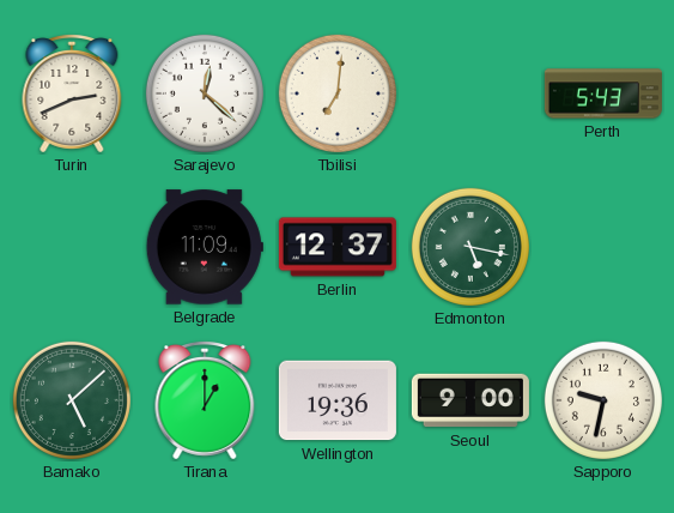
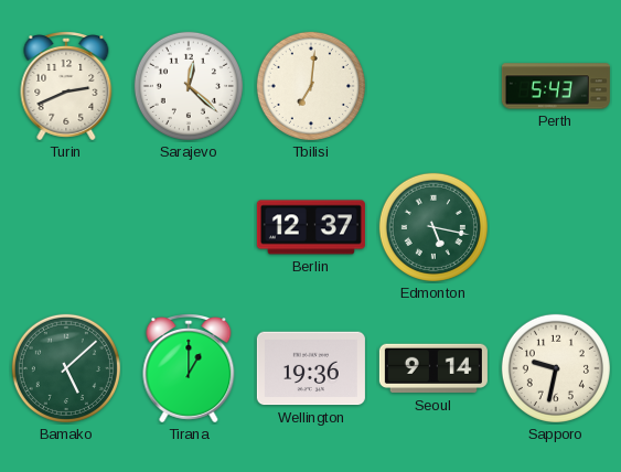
Belgrade: 11:09 -> none
Seoul: 9:00 -> 9:14
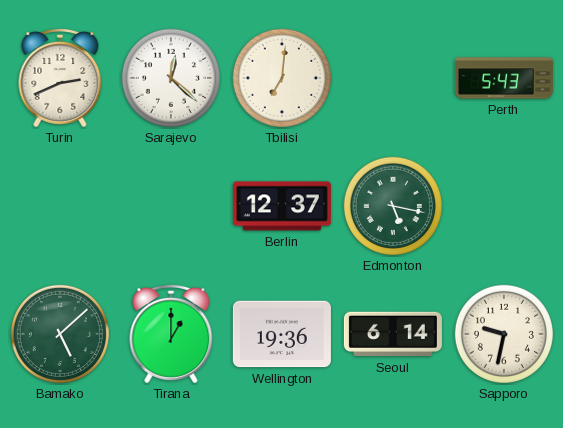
Seoul: 9:14 -> 6:14
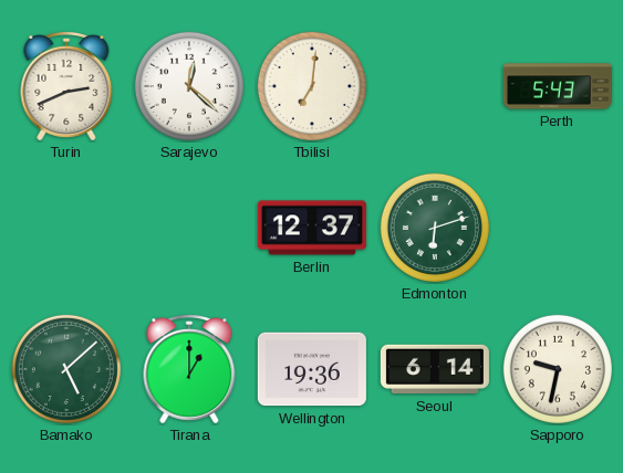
Edmonton: 5:17 -> 6:12
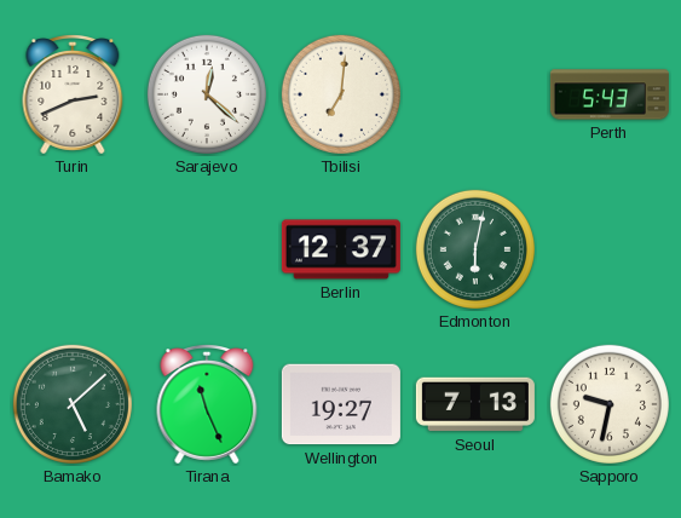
Edmonton: 6:12 -> 6:02
Tirana: 1:00 -> 11:26
Wellington: 19:36 -> 19:27
Seoul: 6:14 -> 7:13
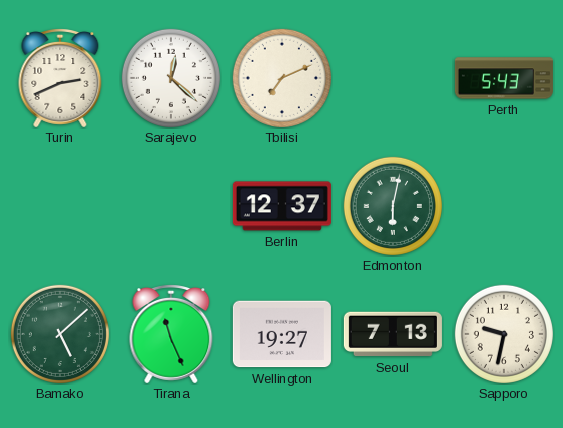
Tbilisi: 7:01 -> 7:11
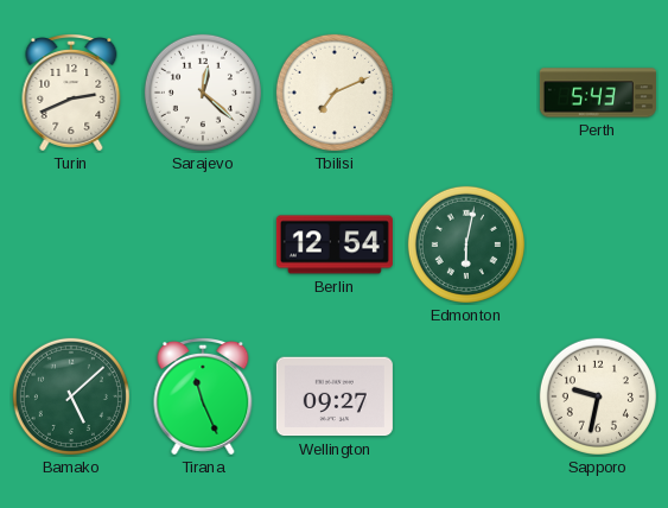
Berlin: 12:37 -> 12:54
Wellington: 19:27 -> 09:27
Seoul: 7:13 -> none
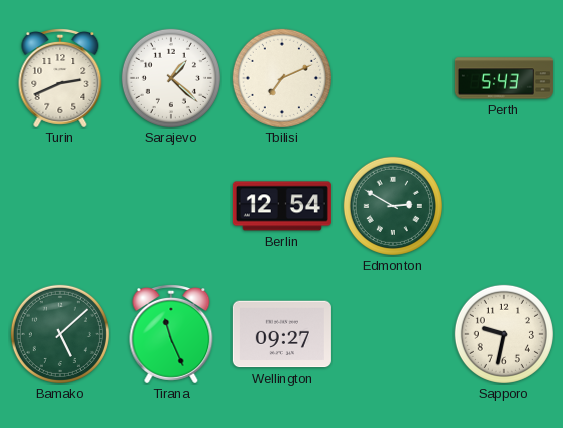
Sarajevo: 12:22 -> 1:22
Edmonton: 6:02 -> 2:50
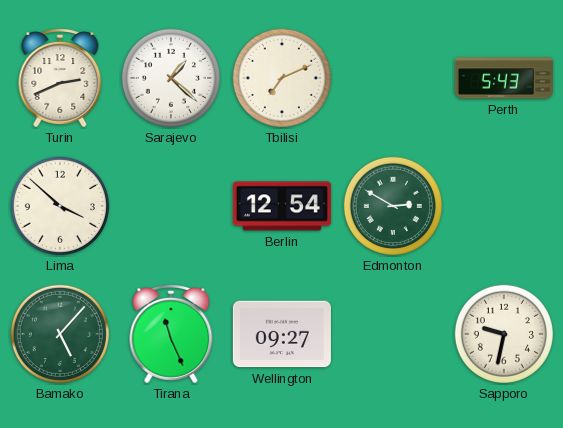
Lima: none -> 3:52
Bamako: 5:08 -> 5:07
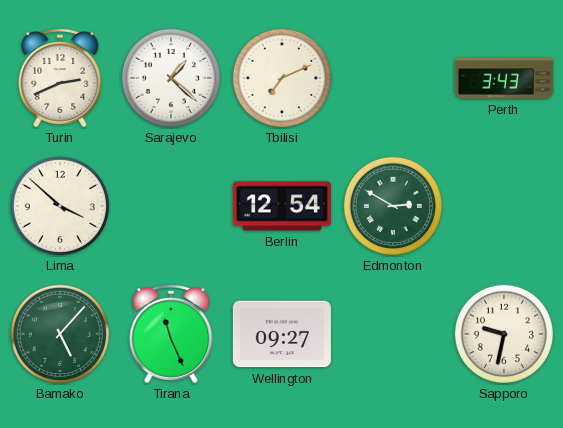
Perth: 5:43 -> 3:43
